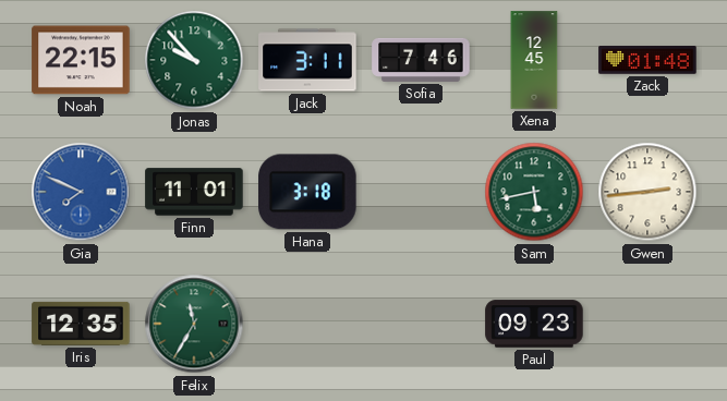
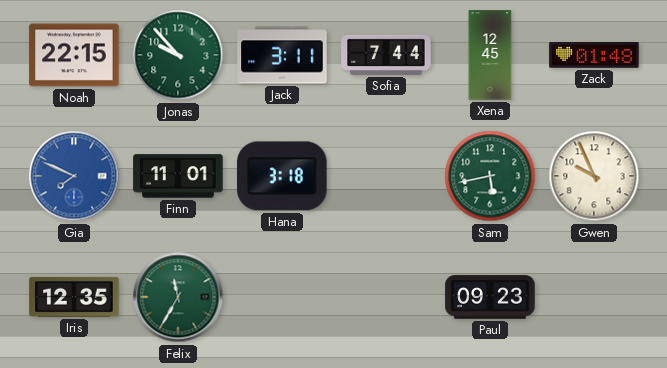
Sofia: 7:46 -> 7:44
Gwen: 2:44 -> 9:56
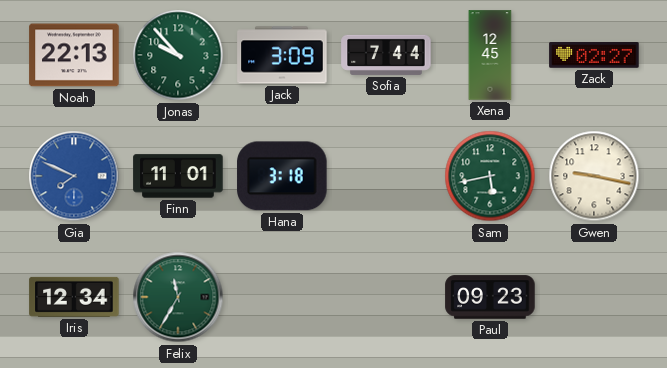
Noah: 22:15 -> 22:13
Jack: 3:11 -> 3:09
Zack: 01:48 -> 02:27
Gwen: 9:56 -> 9:17
Iris: 12:35 -> 12:34
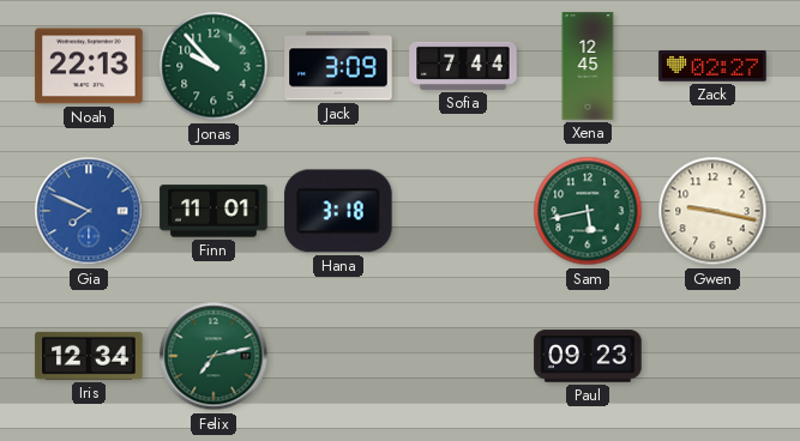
Felix: 11:35 -> 7:13
